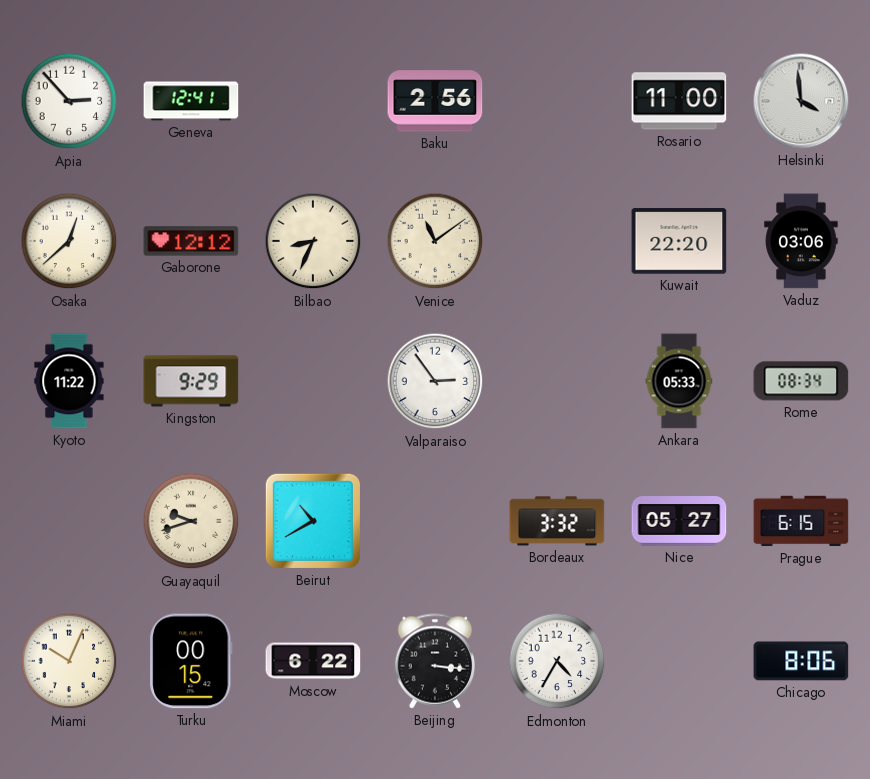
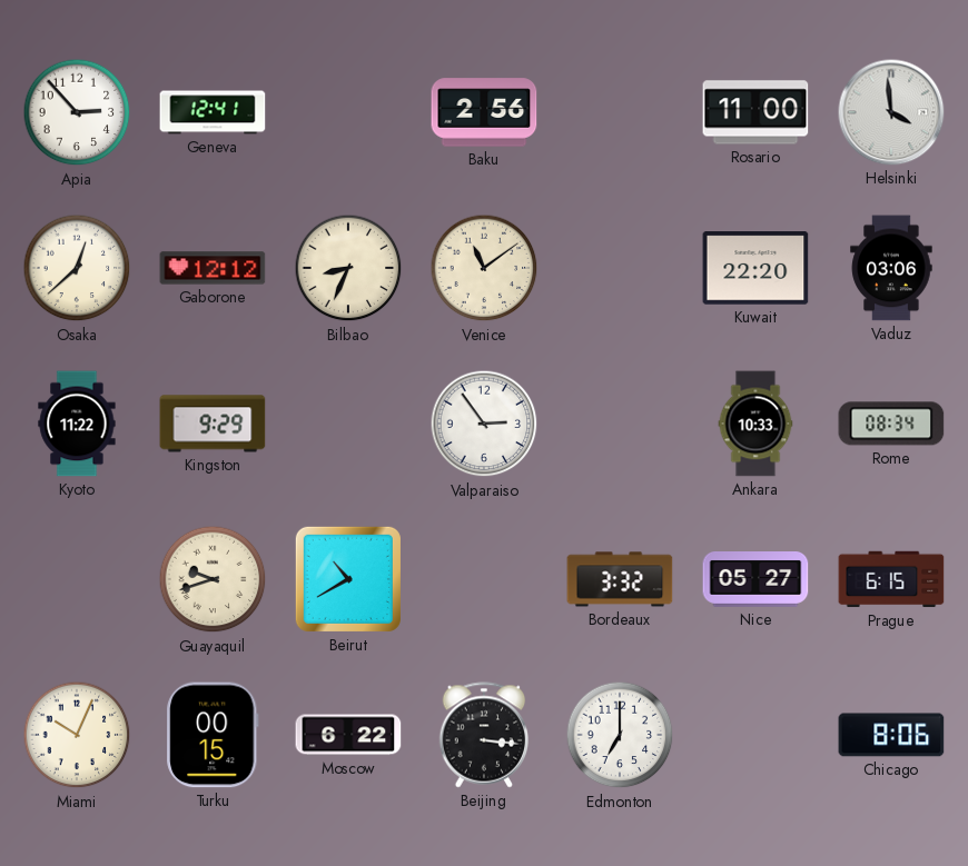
Ankara: 05:33 -> 10:33
Edmonton: 4:35 -> 7:00
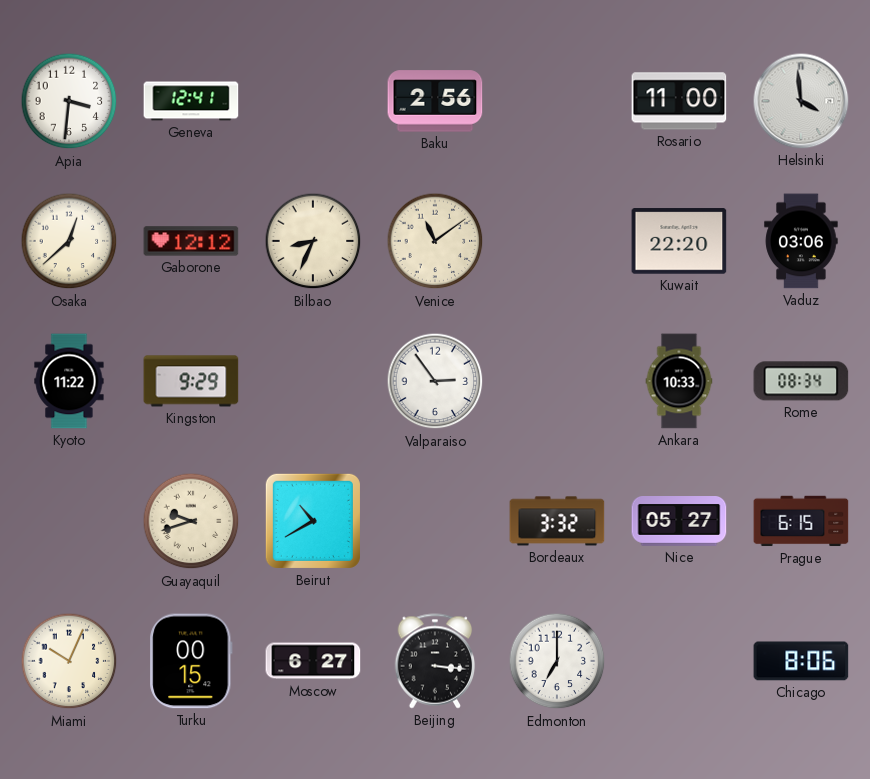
Apia: 2:53 -> 3:31
Moscow: 6:22 -> 6:27
